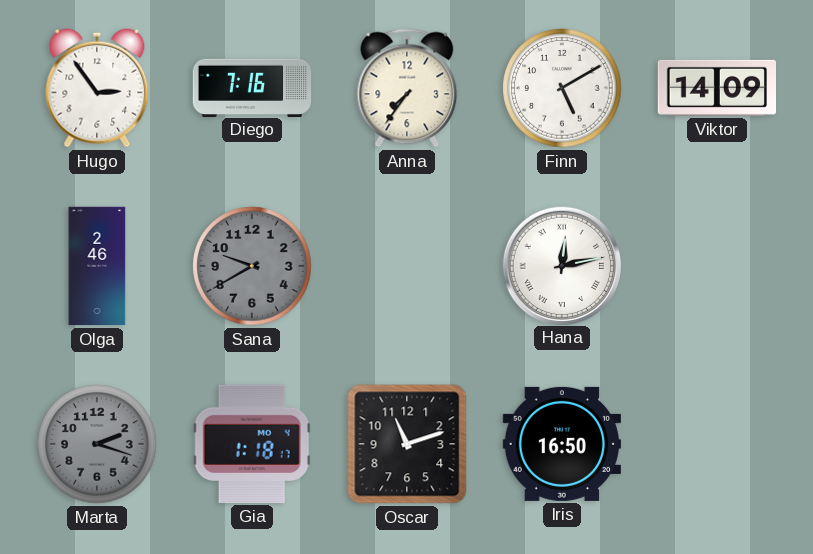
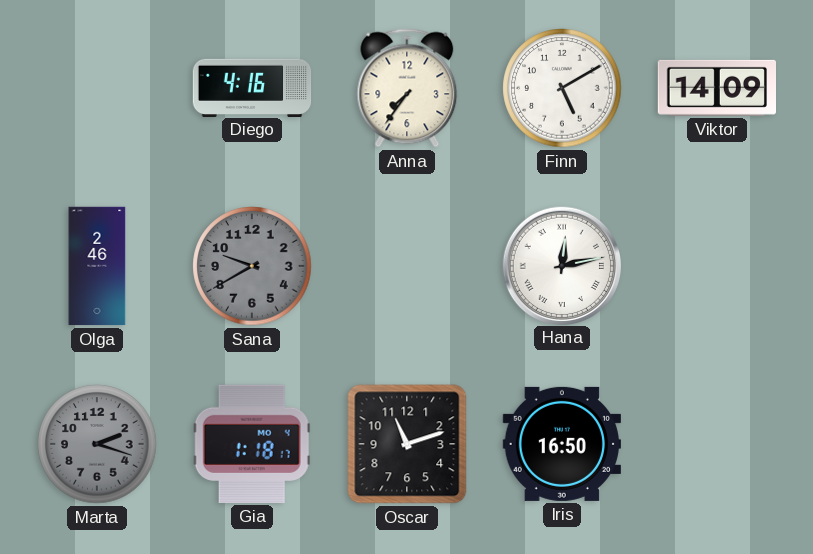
Hugo: 2:54 -> none
Diego: 7:16 -> 4:16
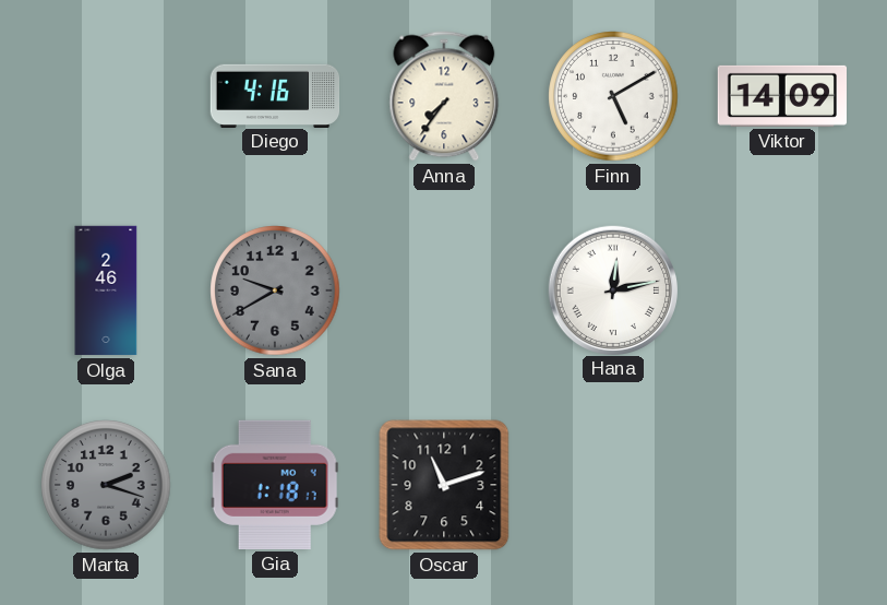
Iris: 16:50 -> none
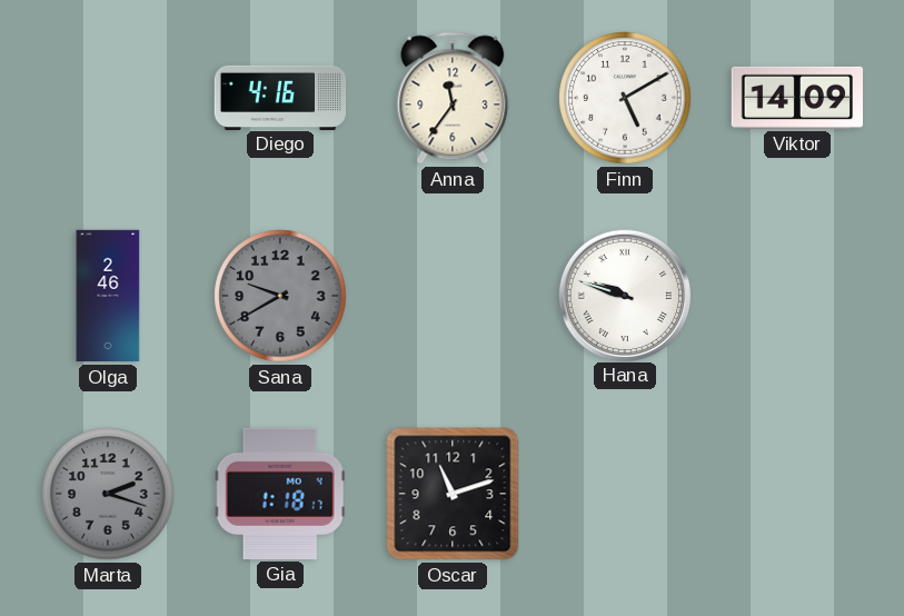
Anna: 7:36 -> 11:36
Hana: 12:13 -> 9:48
